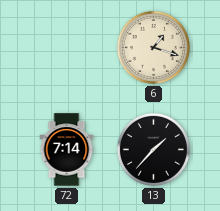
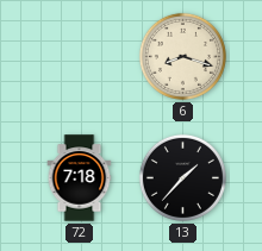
6: 1:18 -> 8:18
72: 7:14 -> 7:18
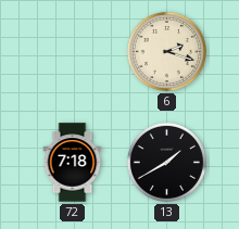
6: 8:18 -> 2:18
13: 1:37 -> 1:40
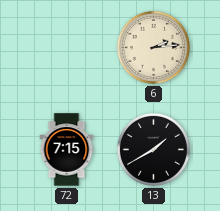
6: 2:18 -> 2:14
72: 7:18 -> 7:15
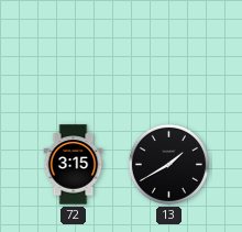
6: 2:14 -> none
72: 7:15 -> 3:15
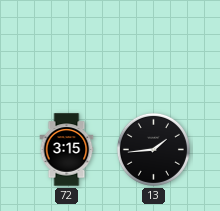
13: 1:40 -> 1:44
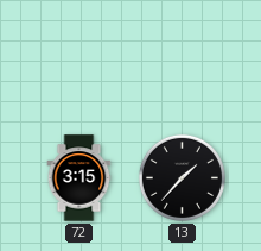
13: 1:44 -> 1:37
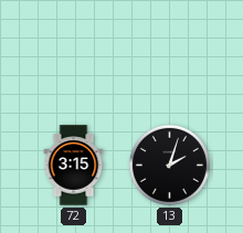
13: 1:37 -> 2:03
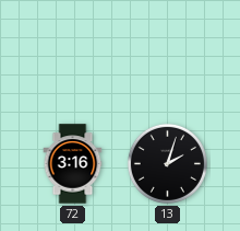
72: 3:15 -> 3:16
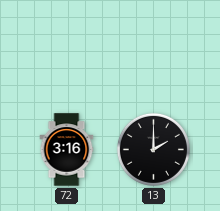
13: 2:03 -> 2:00
